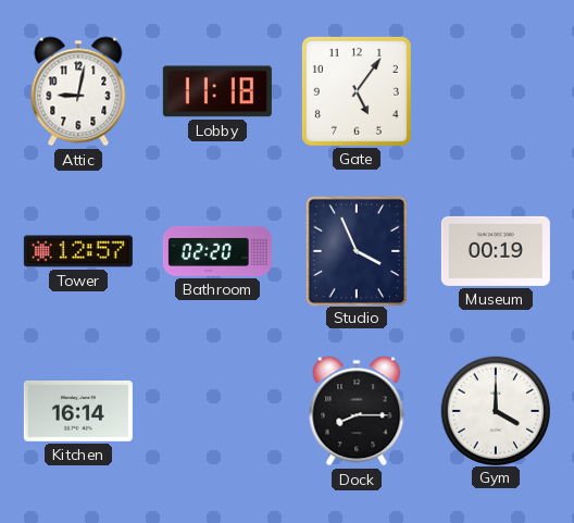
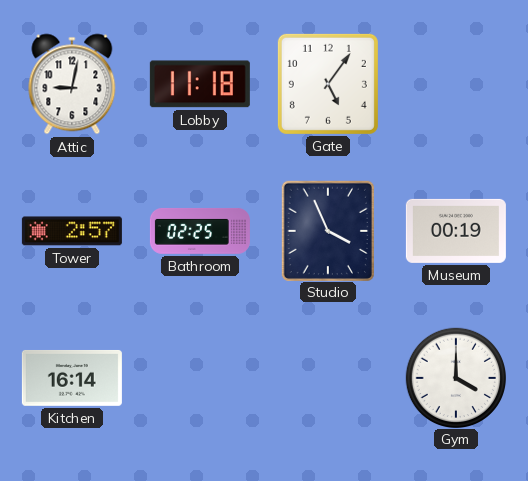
Tower: 12:57 -> 2:57
Bathroom: 02:20 -> 02:25
Dock: 8:15 -> none
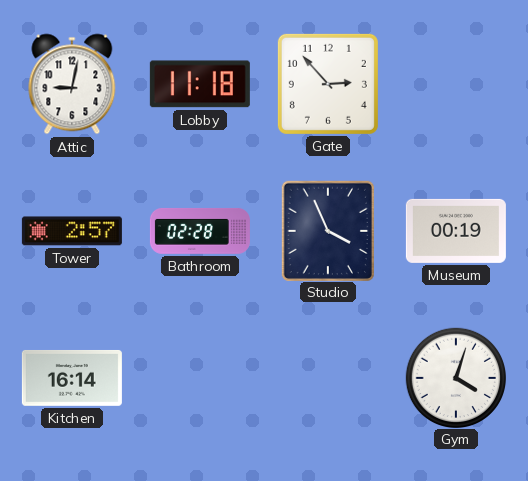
Gate: 5:06 -> 2:53
Bathroom: 02:25 -> 02:28
Gym: 4:00 -> 4:03
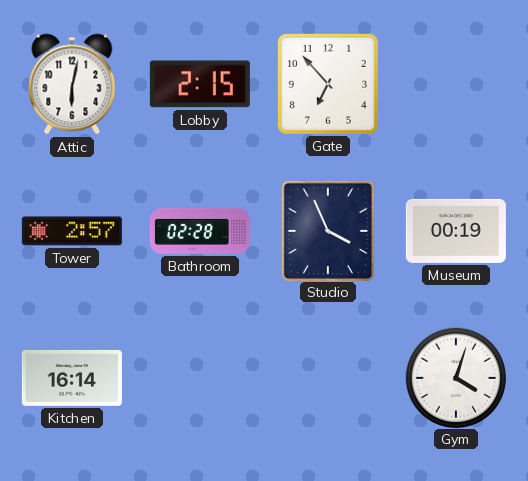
Attic: 9:02 -> 6:02
Lobby: 11:18 -> 2:15
Gate: 2:53 -> 6:53
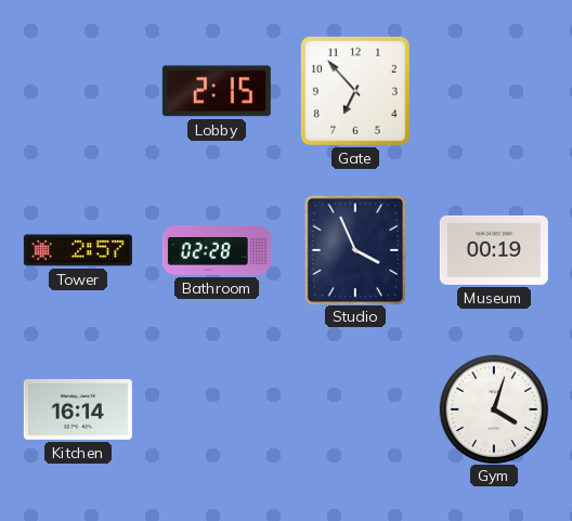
Attic: 6:02 -> none
